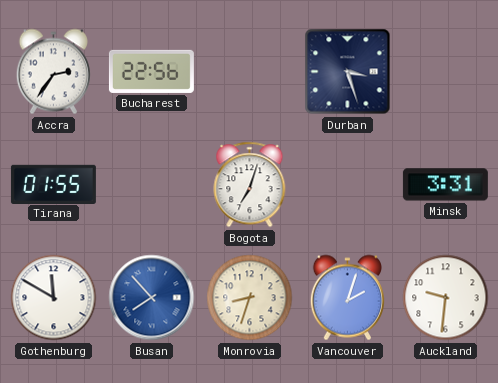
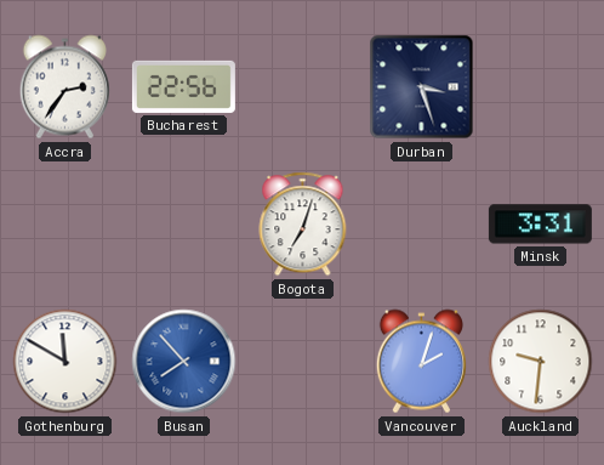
Tirana: 01:55 -> none
Monrovia: 8:33 -> none
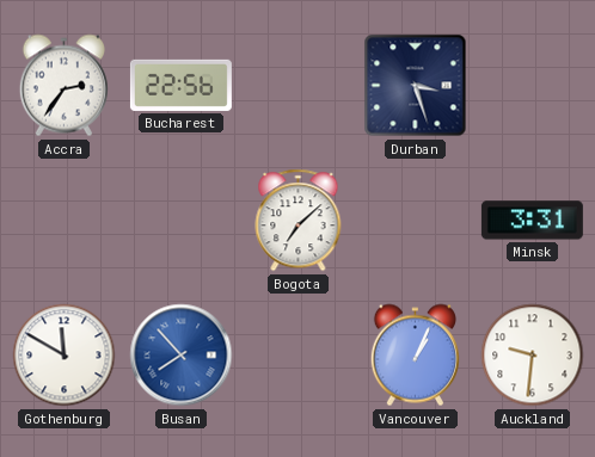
Bogota: 7:03 -> 7:08
Vancouver: 2:03 -> 1:04
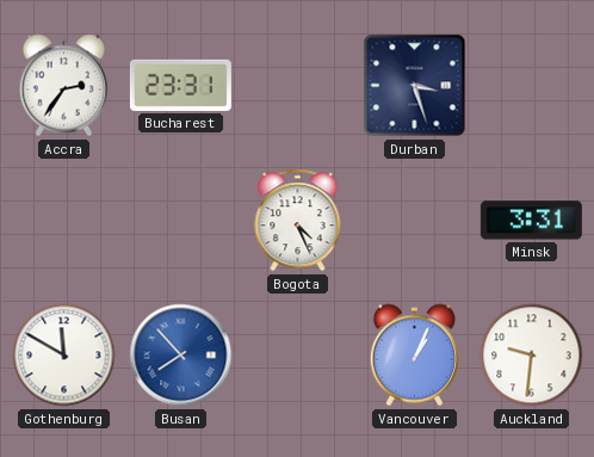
Bucharest: 22:56 -> 23:31
Bogota: 7:08 -> 4:26
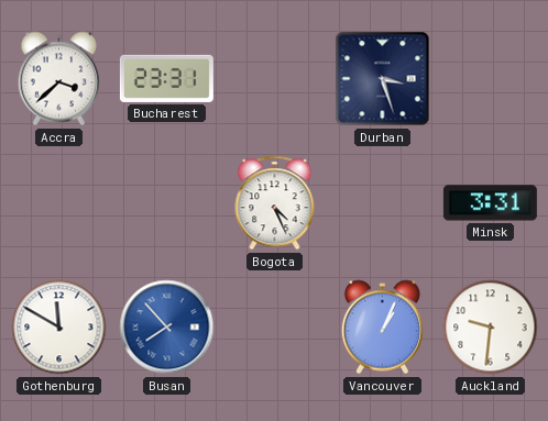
Accra: 2:36 -> 3:38
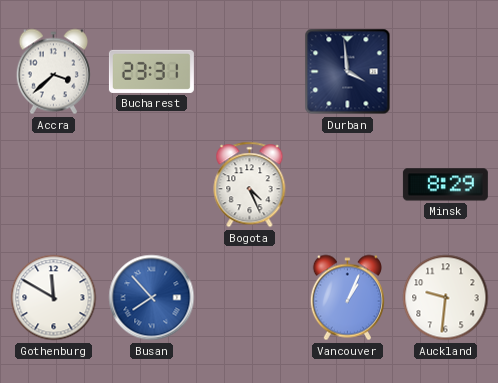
Durban: 3:27 -> 3:59
Minsk: 3:31 -> 8:29
